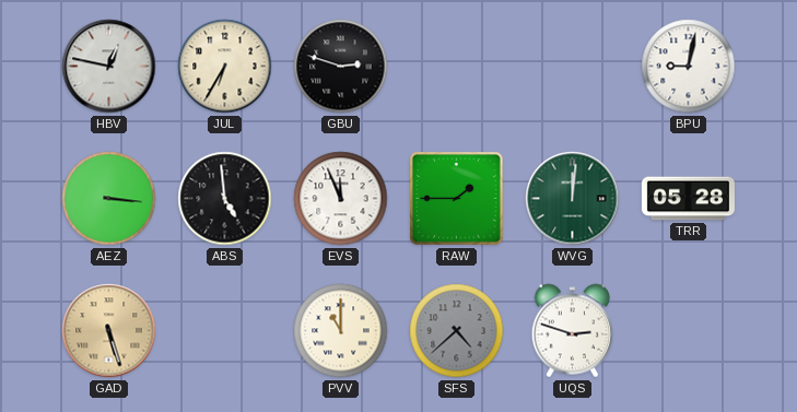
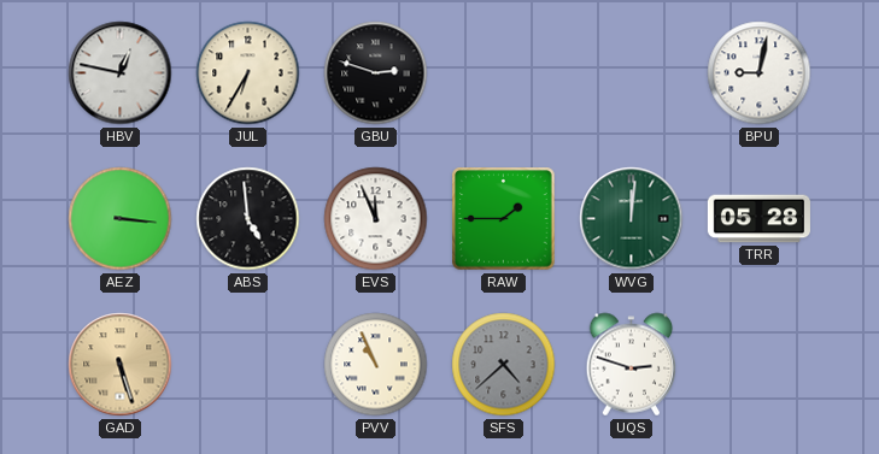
PVV: 11:00 -> 10:56
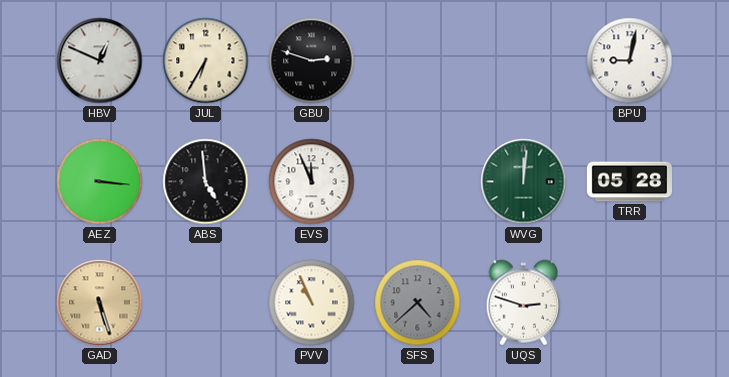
HBV: 12:47 -> 12:49
RAW: 1:45 -> none
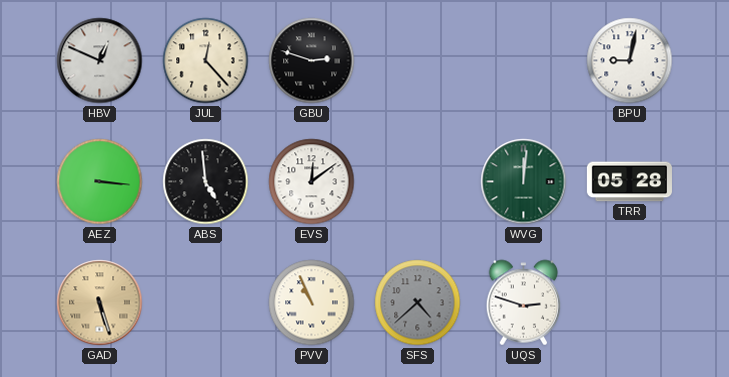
JUL: 6:35 -> 12:23
EVS: 11:56 -> 12:09
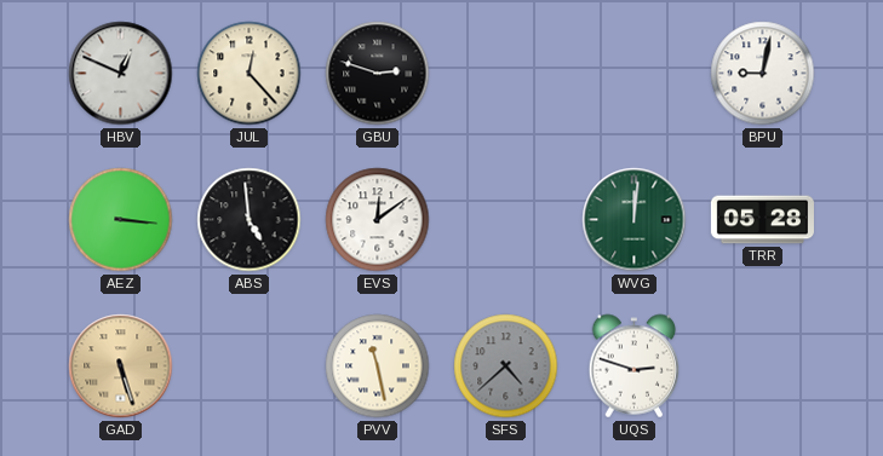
PVV: 10:56 -> 11:28
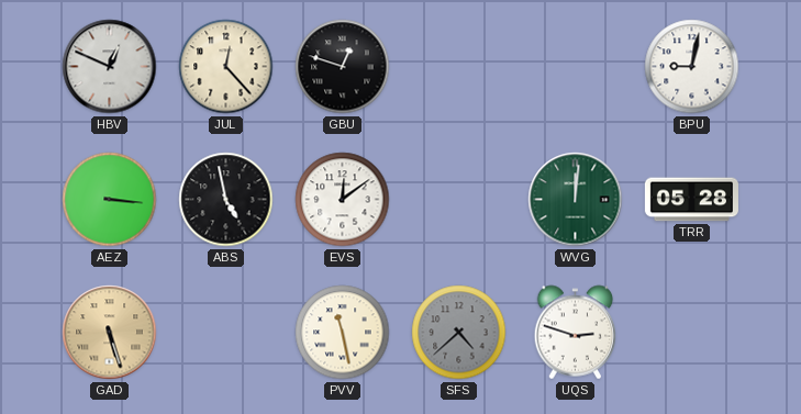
GBU: 2:48 -> 12:48
ABS: 4:59 -> 4:58
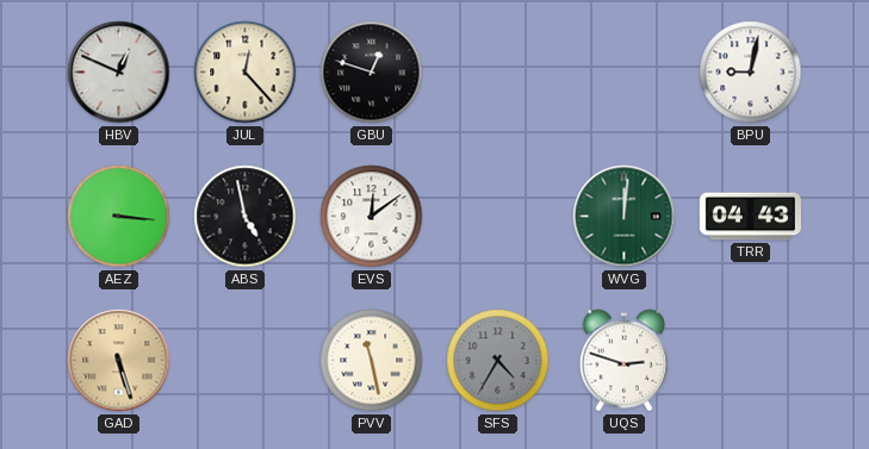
TRR: 05:28 -> 04:43
SFS: 4:38 -> 4:35
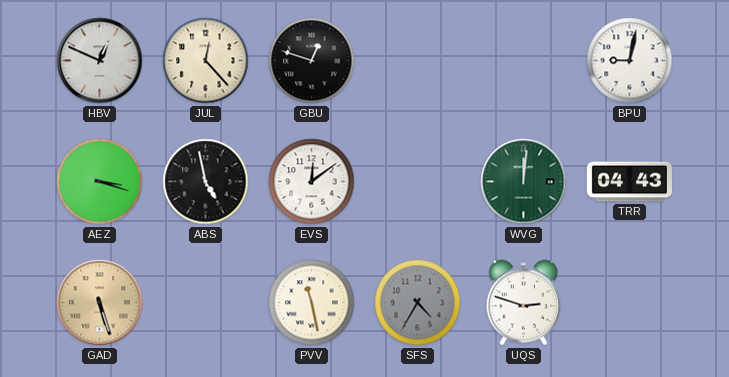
AEZ: 3:16 -> 3:18
